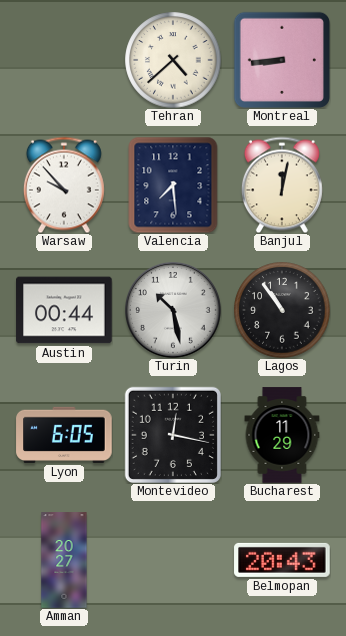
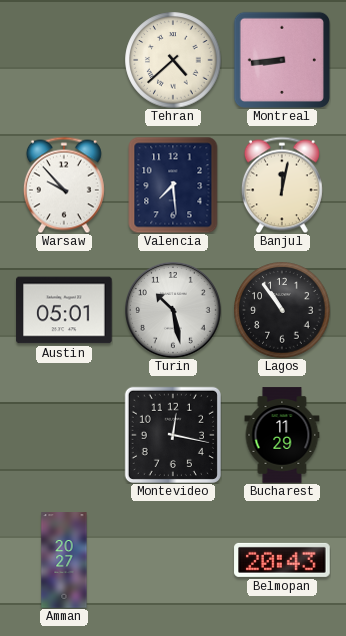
Austin: 00:44 -> 05:01
Lyon: 6:05 -> none
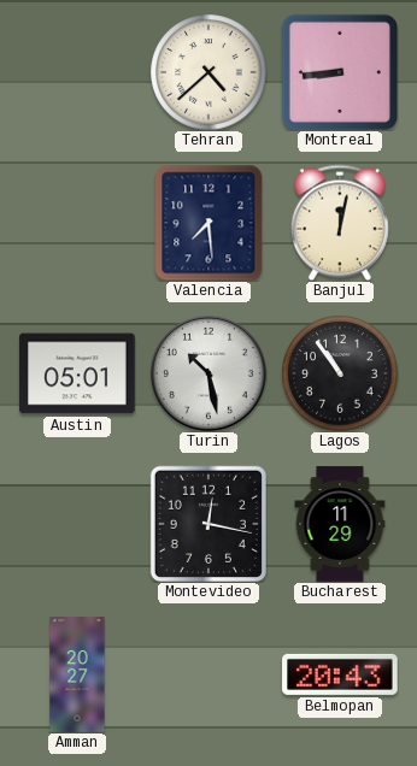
Warsaw: 9:53 -> none
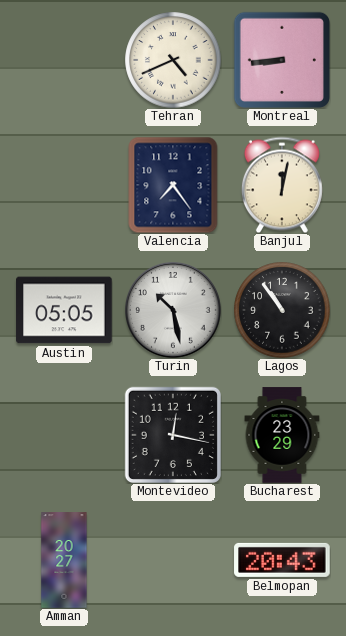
Tehran: 4:38 -> 4:41
Valencia: 7:29 -> 7:24
Austin: 05:01 -> 05:05
Bucharest: 11:29 -> 23:29
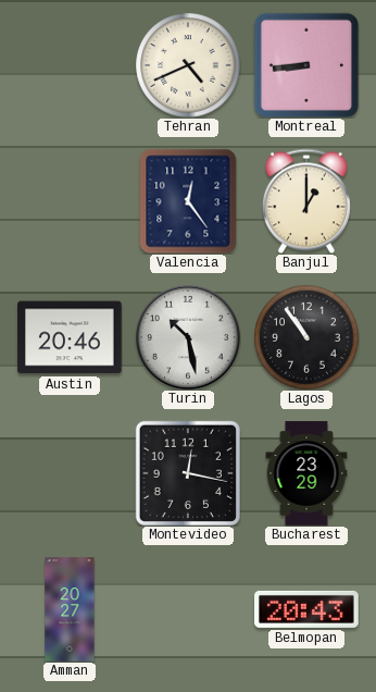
Valencia: 7:24 -> 12:24
Banjul: 12:02 -> 1:00
Austin: 05:05 -> 20:46
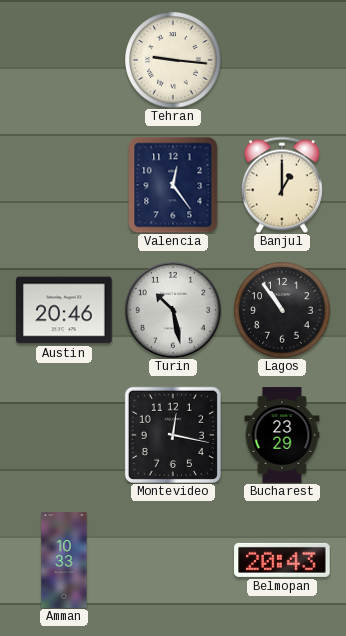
Tehran: 4:41 -> 9:16
Montreal: 8:44 -> none
Amman: 20:27 -> 10:33
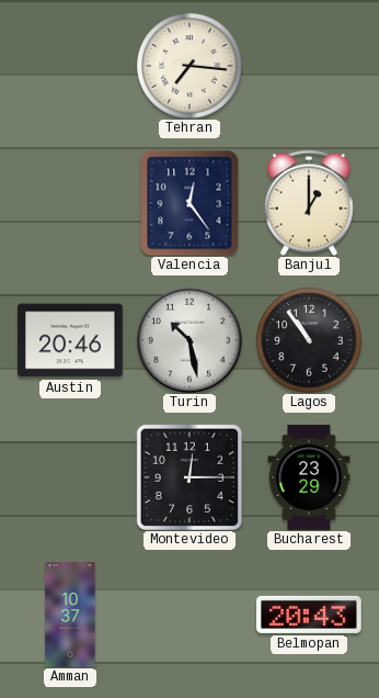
Tehran: 9:16 -> 7:16
Montevideo: 12:17 -> 12:15
Amman: 10:33 -> 10:37
